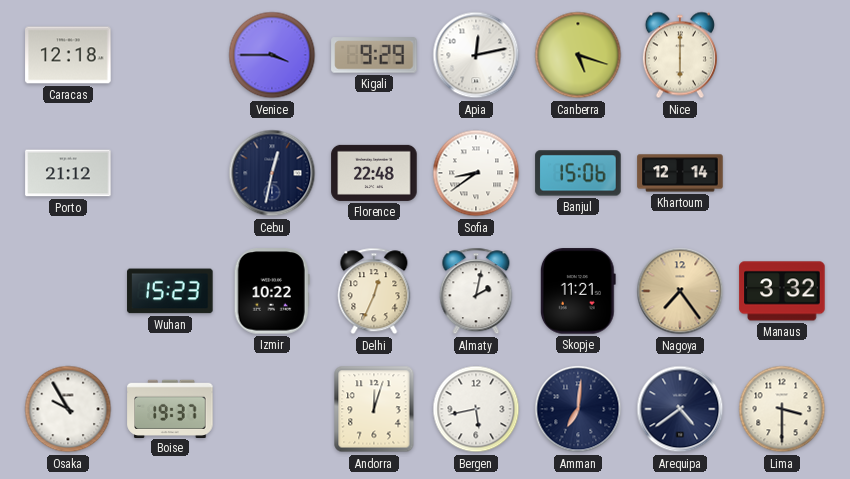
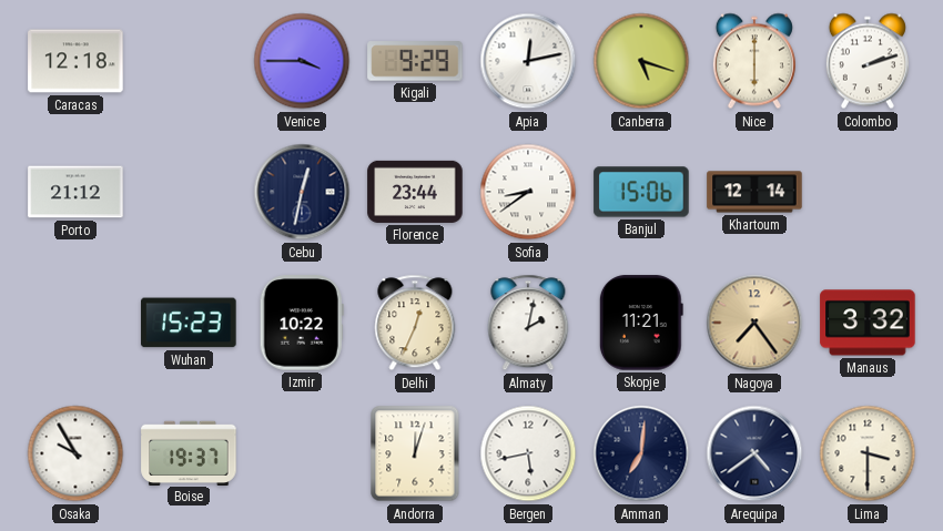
Colombo: none -> 2:12
Florence: 22:48 -> 23:44
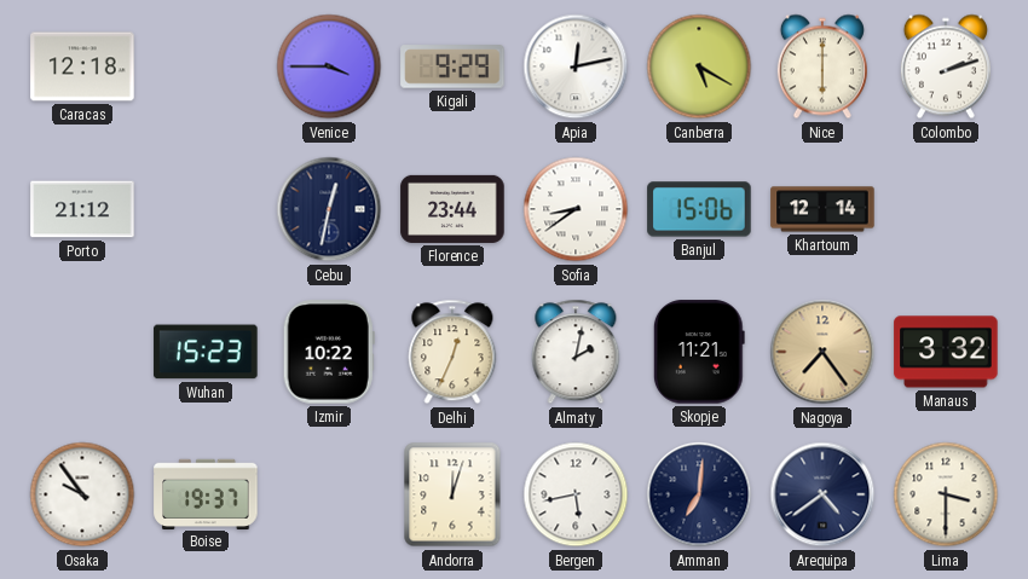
Canberra: 5:18 -> 5:20
Osaka: 9:55 -> 9:54
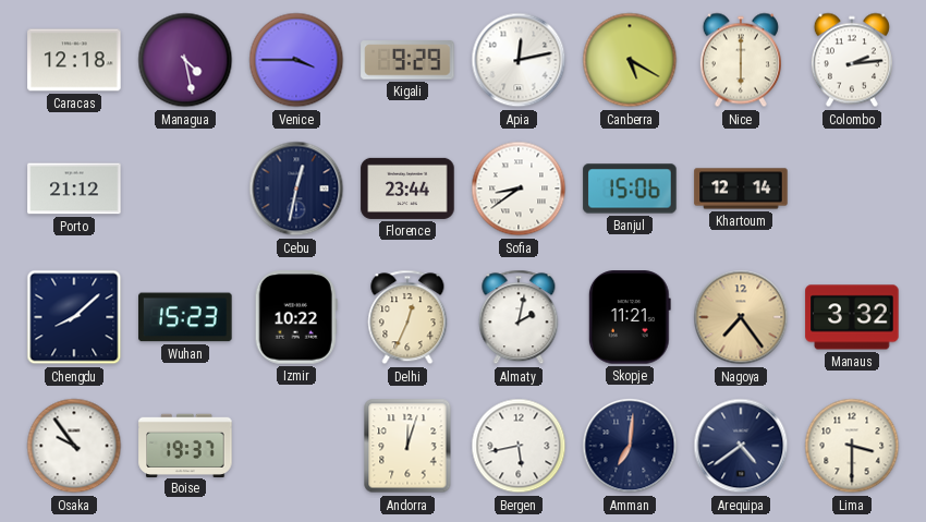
Managua: none -> 4:28
Colombo: 2:12 -> 2:14
Chengdu: none -> 8:08
